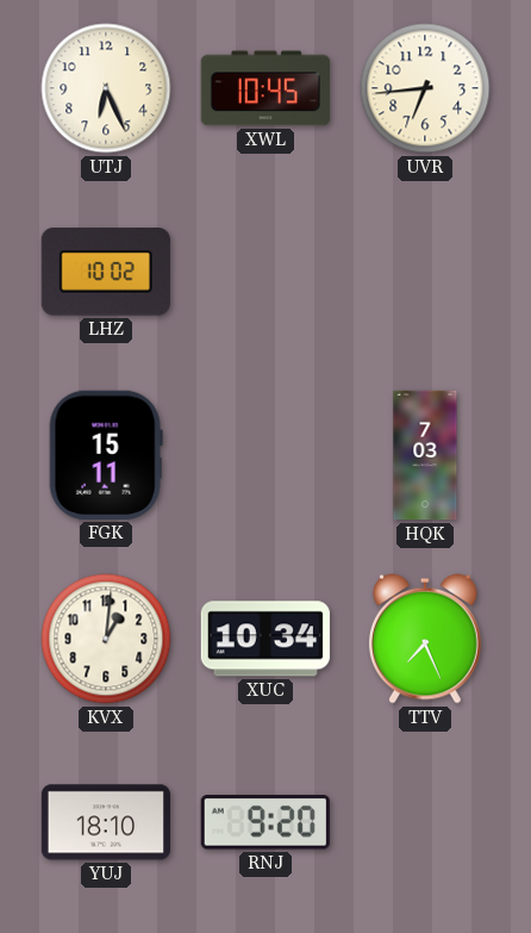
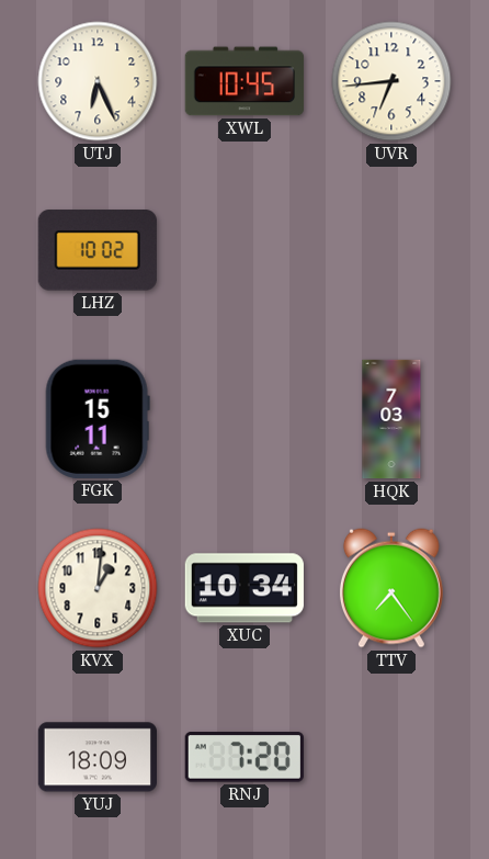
TTV: 7:26 -> 7:24
YUJ: 18:10 -> 18:09
RNJ: 9:20 -> 7:20
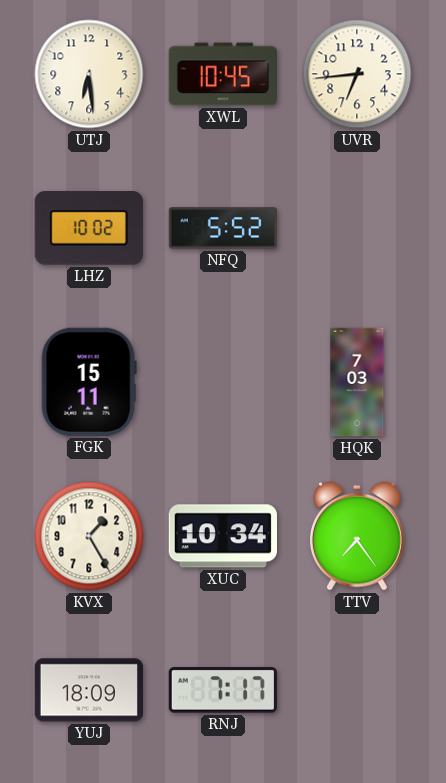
UTJ: 6:26 -> 6:29
NFQ: none -> 5:52
KVX: 1:01 -> 1:25
RNJ: 7:20 -> 7:17
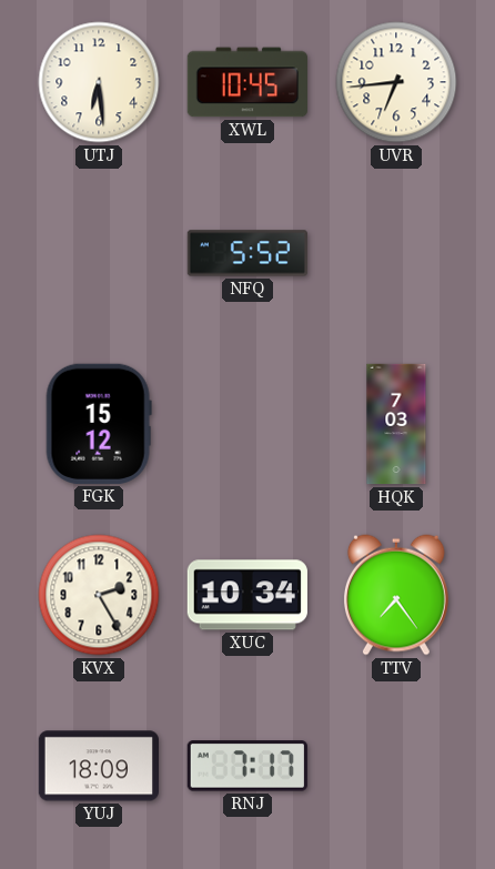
LHZ: 10:02 -> none
FGK: 15:11 -> 15:12
KVX: 1:25 -> 2:25
